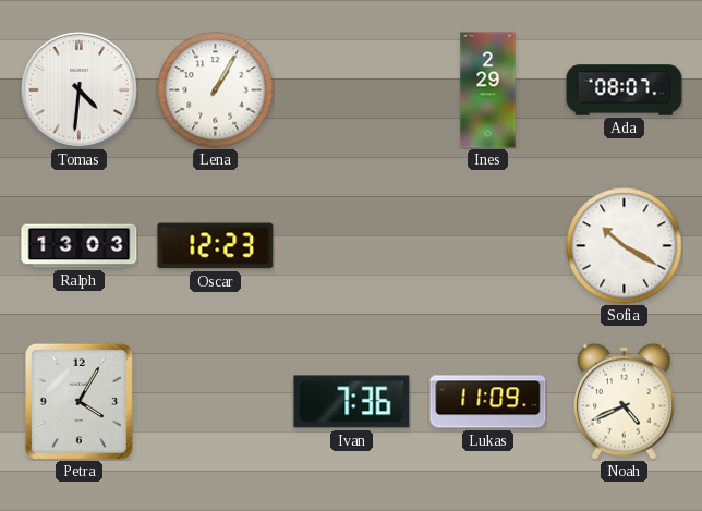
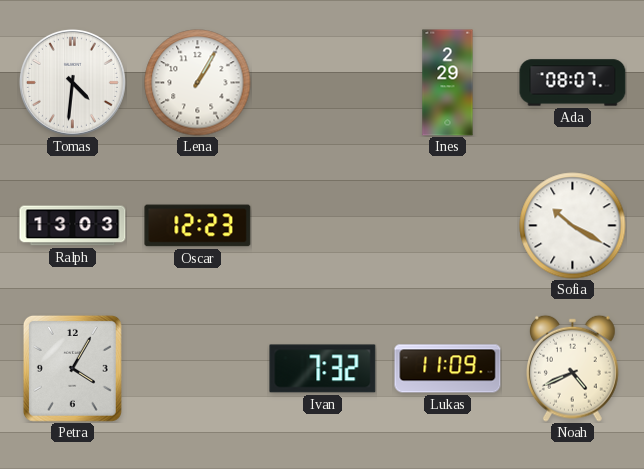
Ivan: 7:36 -> 7:32
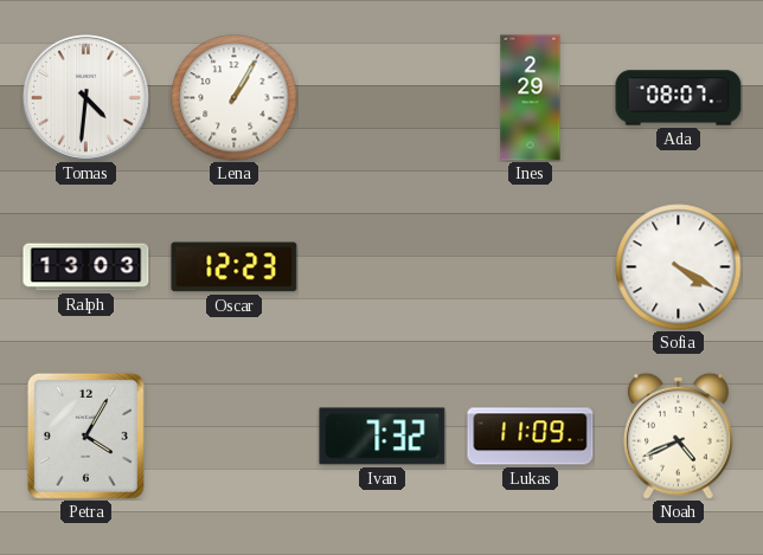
Sofia: 10:20 -> 4:20
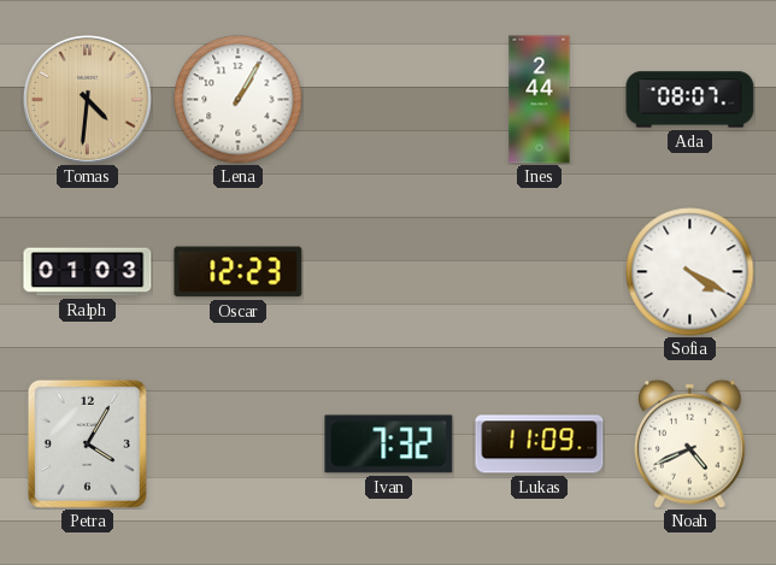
Tomas dial: white -> champagne
Ines: 2:29 -> 2:44
Ralph: 13:03 -> 01:03
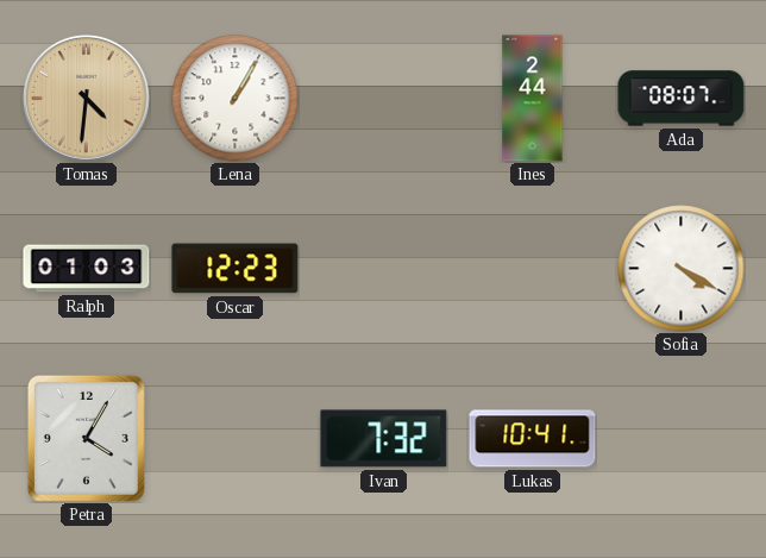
Lukas: 11:09 -> 10:41
Noah: 4:41 -> none
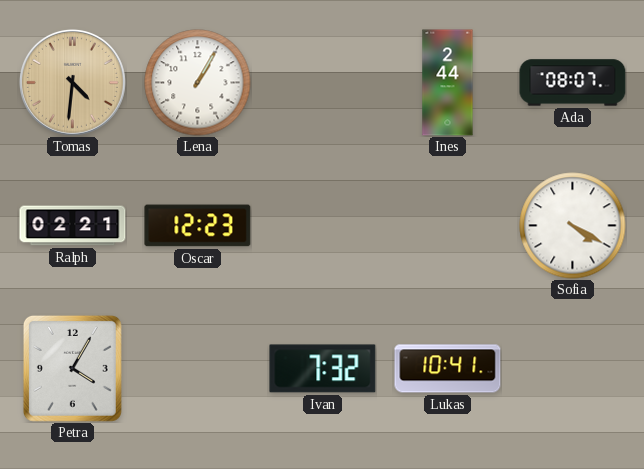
Ralph: 01:03 -> 02:21
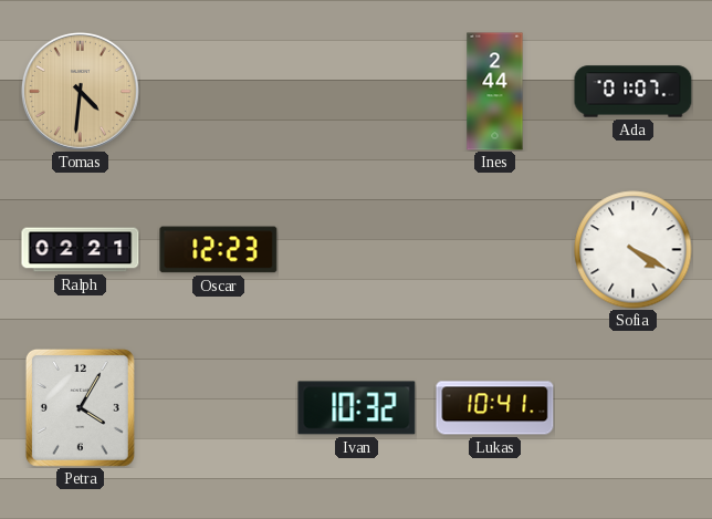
Lena: 1:05 -> none
Ada: 08:07 -> 01:07
Ivan: 7:32 -> 10:32
